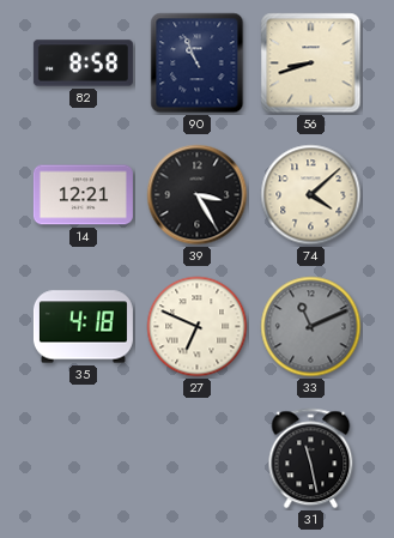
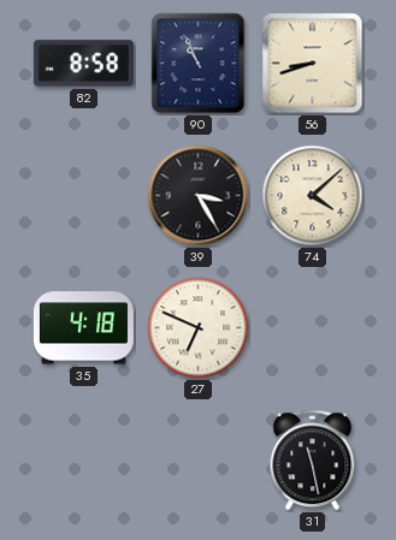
14: 12:21 -> none
33: 11:11 -> none
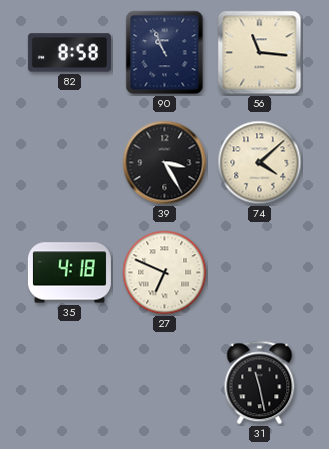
56: 8:42 -> 11:16
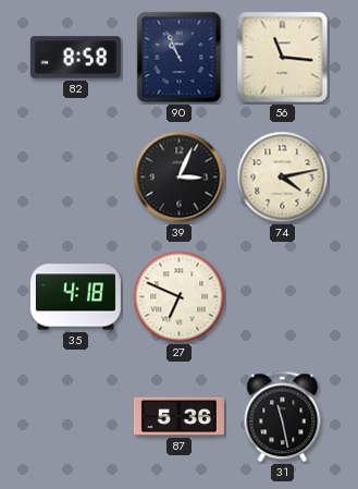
39: 3:25 -> 3:04
74: 4:08 -> 4:13
87: none -> 5:36
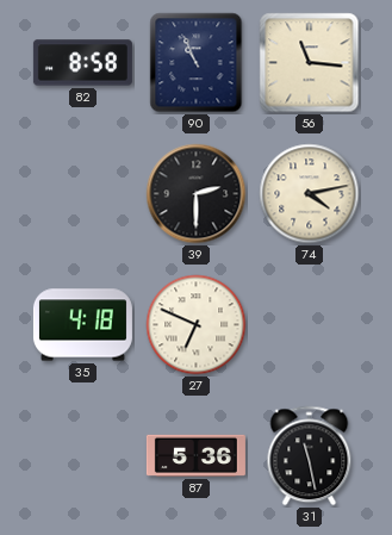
39: 3:04 -> 2:30
